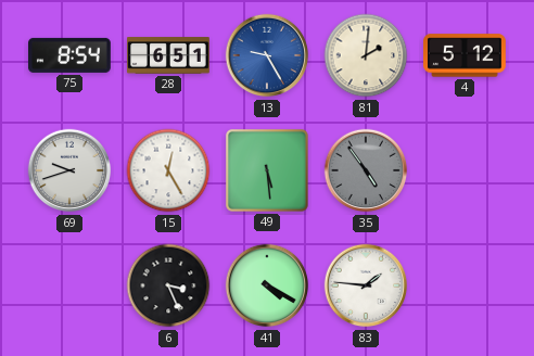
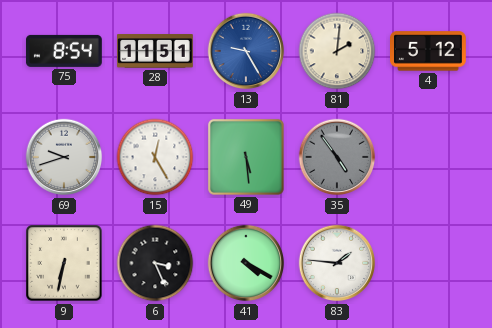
28: 6:51 -> 11:51
9: none -> 6:32
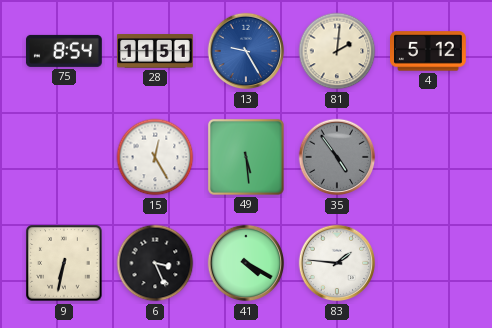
69: 9:42 -> none
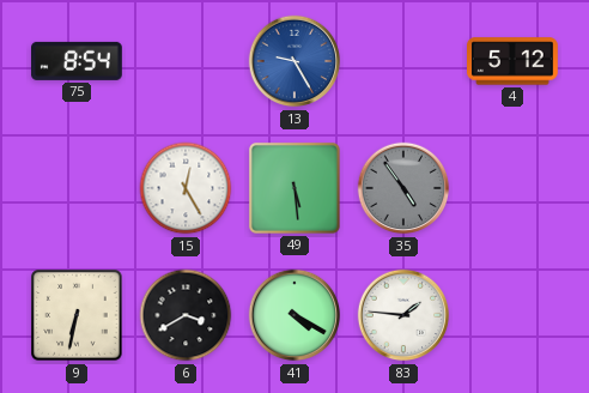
28: 11:51 -> none
81: 2:01 -> none
6: 3:26 -> 3:40
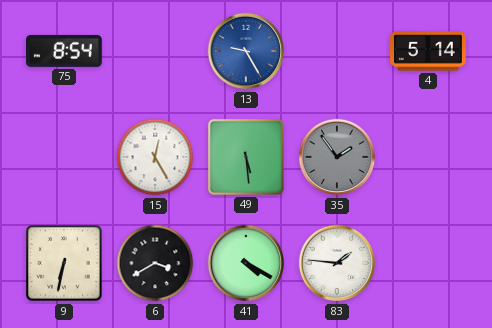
4: 5:12 -> 5:14
35: 4:54 -> 1:54
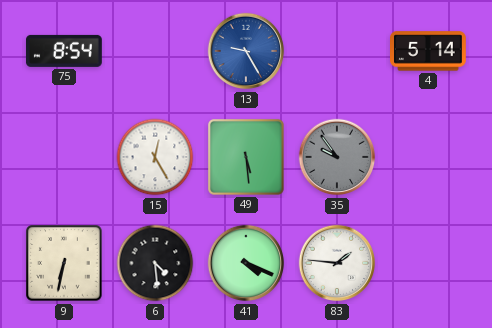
35: 1:54 -> 9:54
6: 3:40 -> 4:29
41: 4:20 -> 4:19
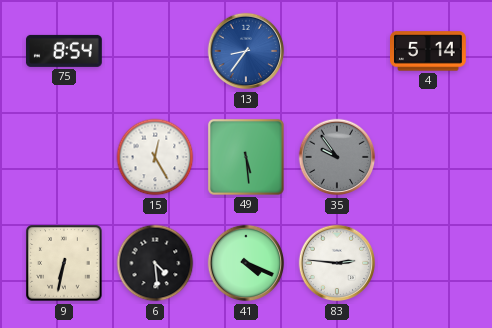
13: 9:25 -> 8:36
83: 1:46 -> 2:46
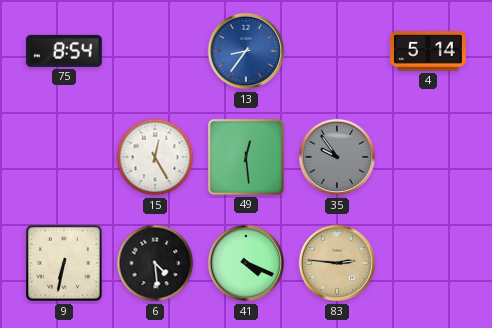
49: 5:29 -> 12:29
83 dial: white -> champagne
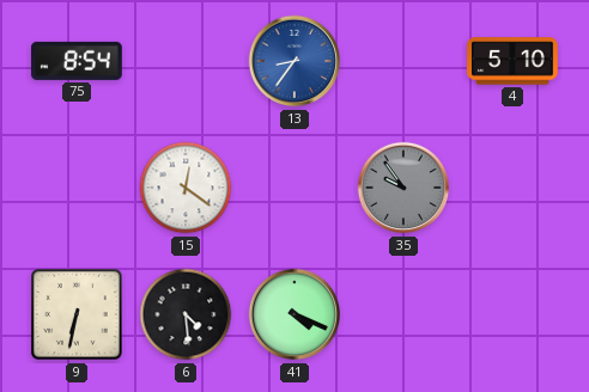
4: 5:14 -> 5:10
15: 12:25 -> 12:21
49: 12:29 -> none
83: 2:46 -> none
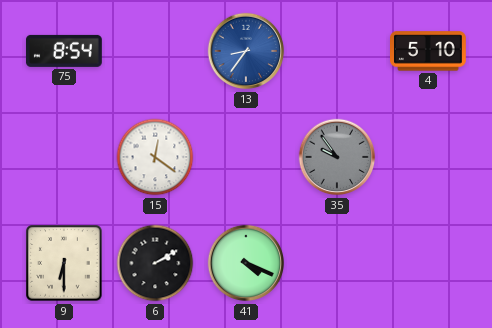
9: 6:32 -> 6:30
6: 4:29 -> 2:10
